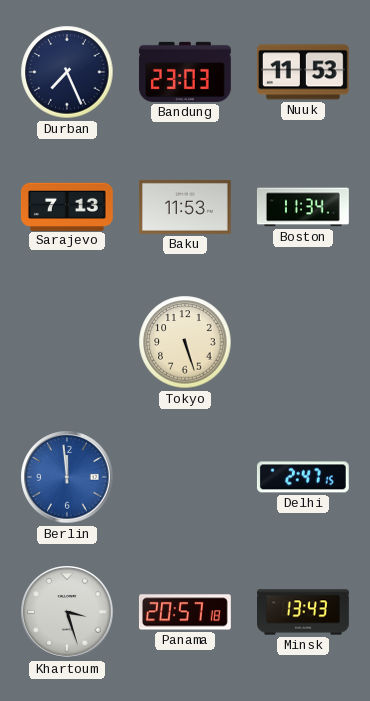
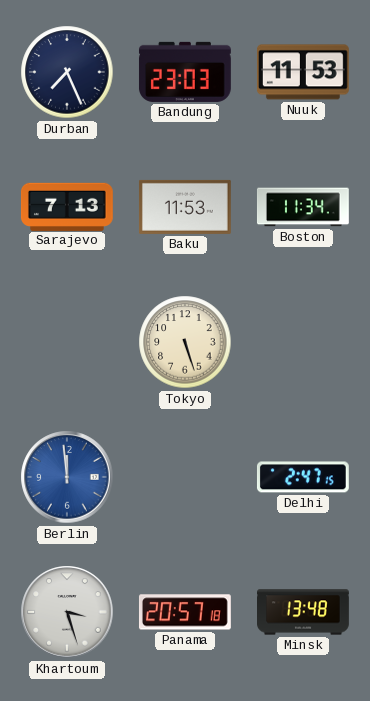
Minsk: 13:43 -> 13:48
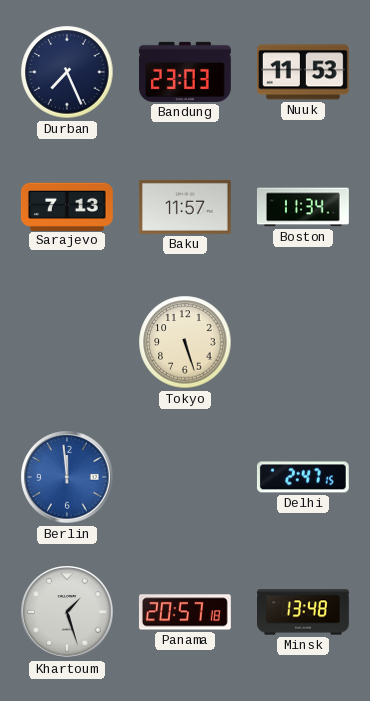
Baku: 11:53 -> 11:57
Khartoum: 3:27 -> 1:27
